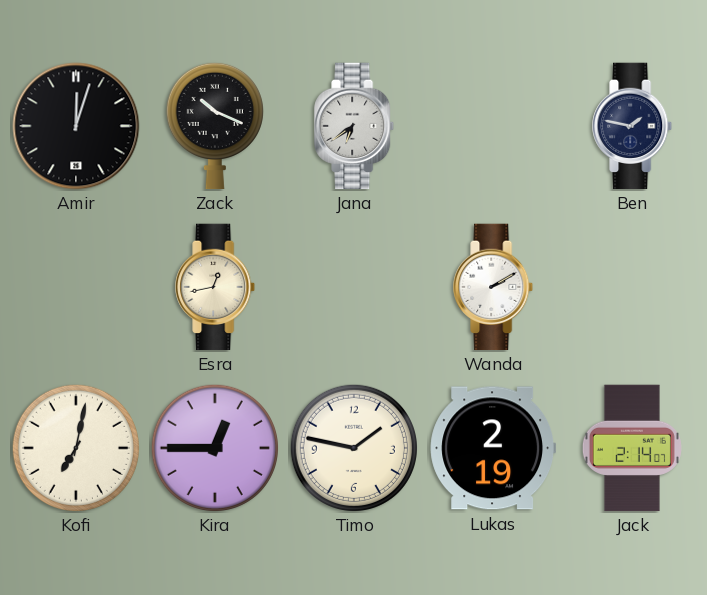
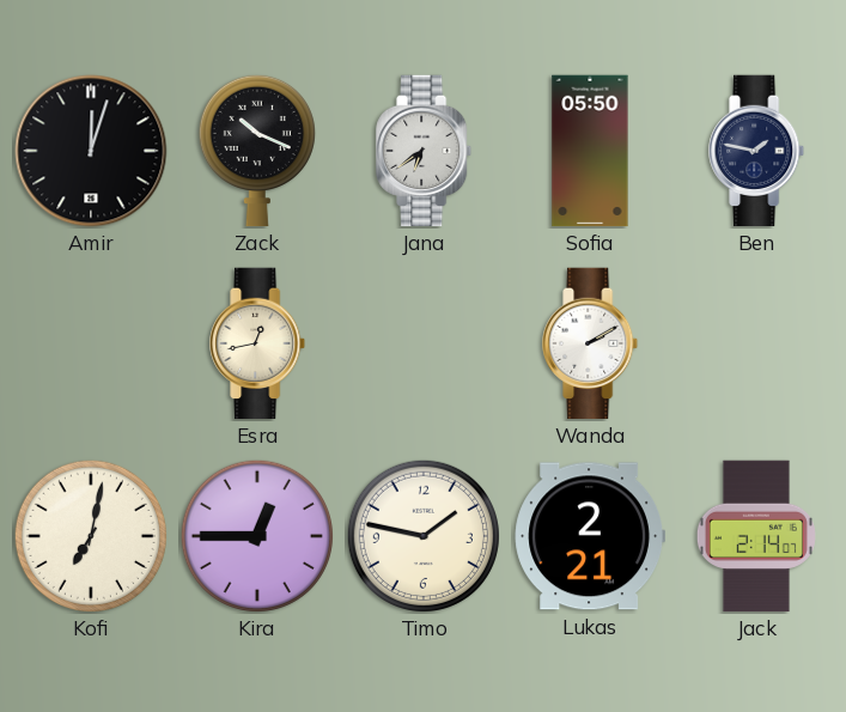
Sofia: none -> 05:50
Lukas: 2:19 -> 2:21
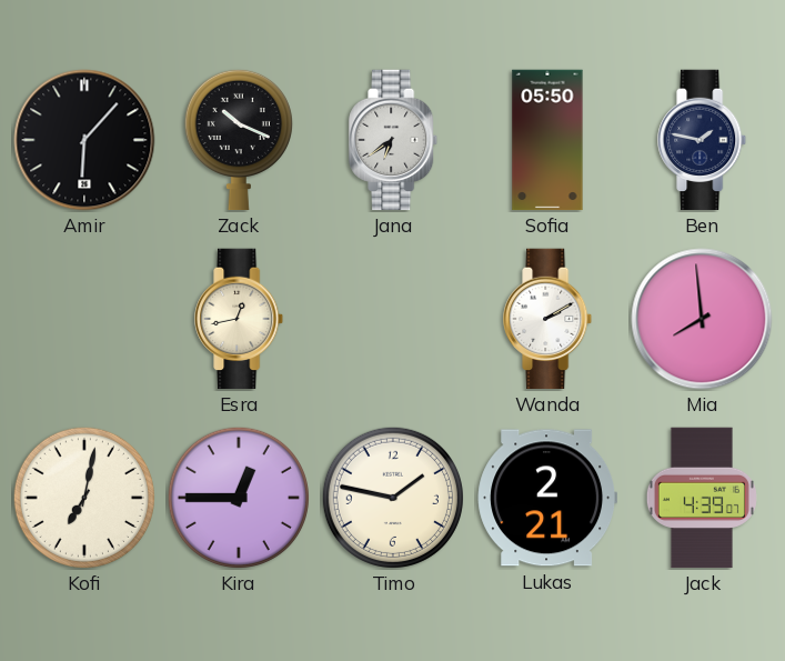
Amir: 12:03 -> 6:07
Mia: none -> 7:59
Jack: 2:14 -> 4:39
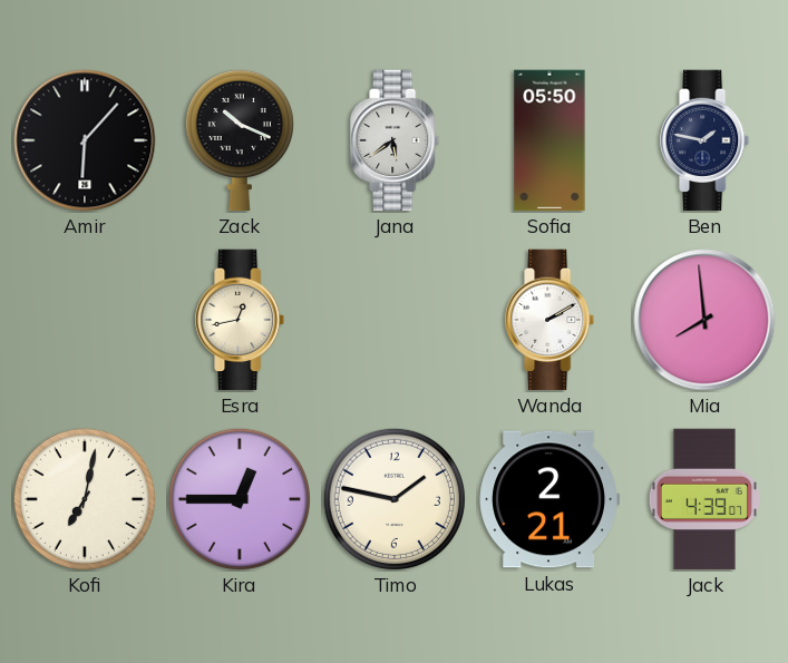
Jana: 6:39 -> 5:39
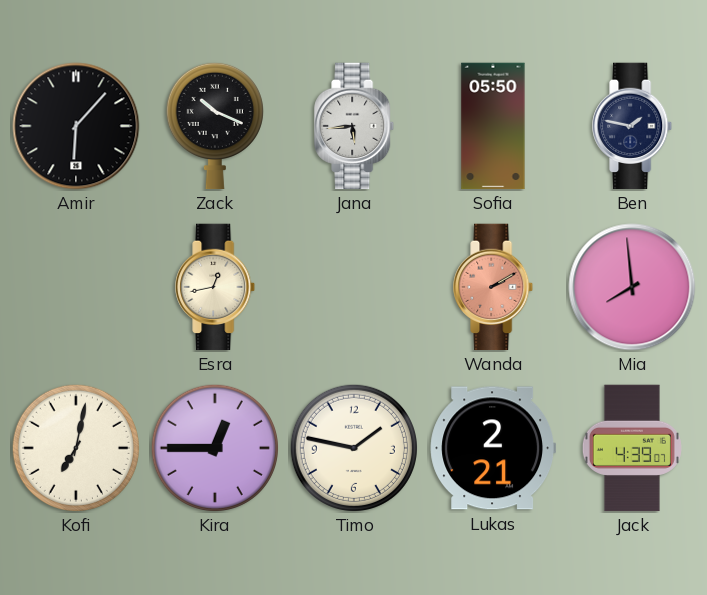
Jana: 5:39 -> 5:44
Wanda dial: white -> salmon
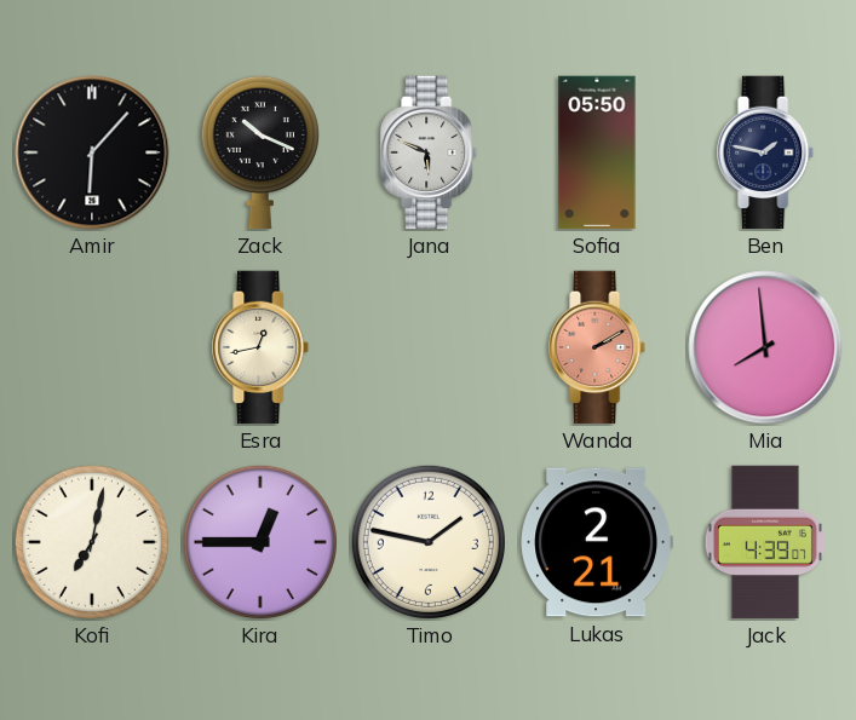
Jana: 5:44 -> 5:49
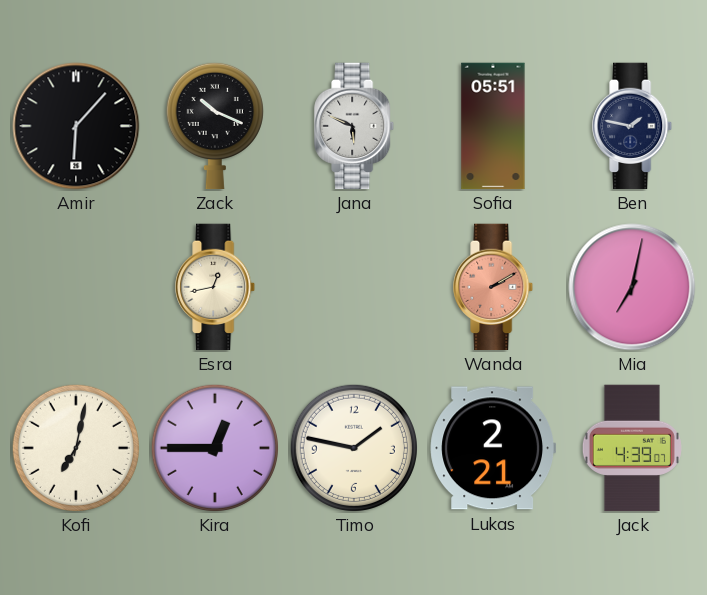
Sofia: 05:50 -> 05:51
Mia: 7:59 -> 7:02
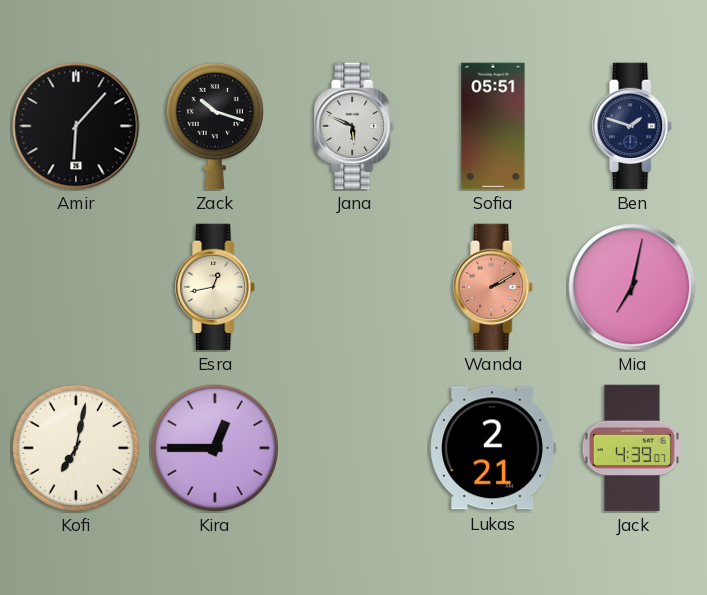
Zack: 10:19 -> 10:18
Ben: 1:47 -> 1:48
Timo: 1:47 -> none
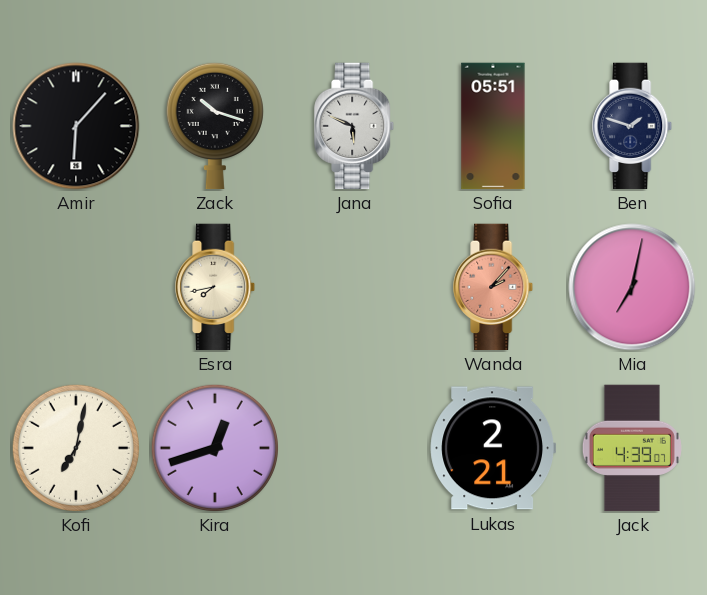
Esra: 12:43 -> 7:43
Wanda: 2:10 -> 2:07
Kira: 12:45 -> 12:42
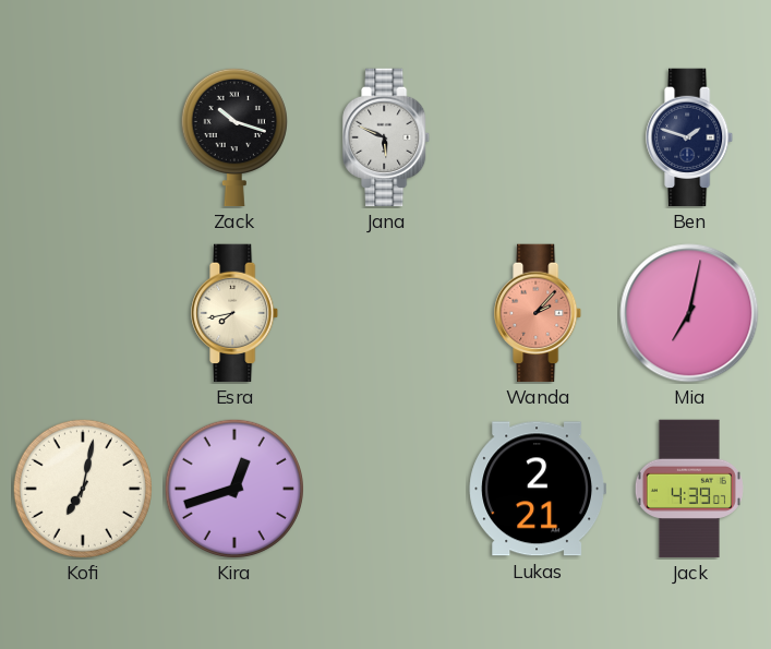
Amir: 6:07 -> none
Sofia: 05:51 -> none
